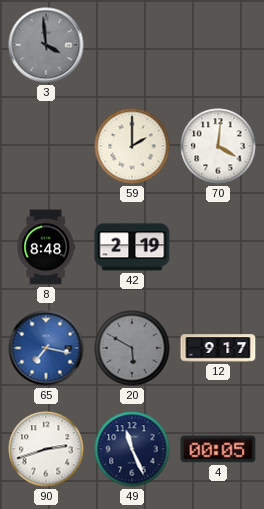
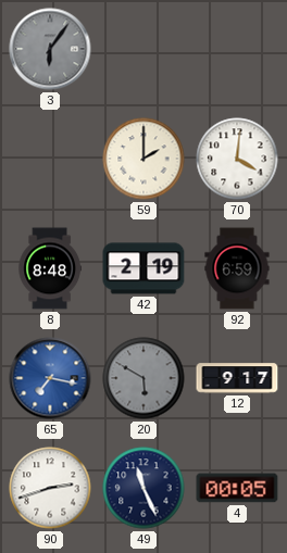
3: 3:59 -> 6:06
92: none -> 6:59
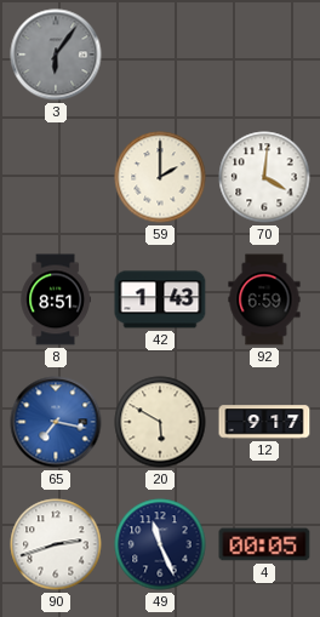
8: 8:48 -> 8:51
42: 2:19 -> 1:43
20 dial: grey -> cream
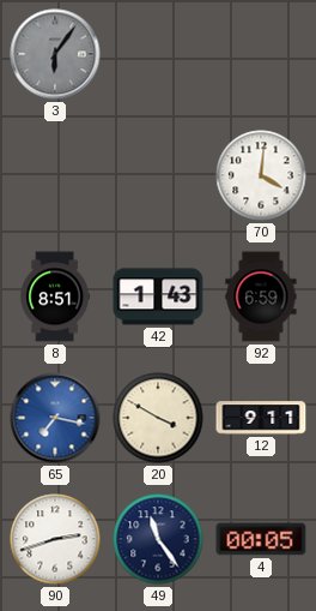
59: 2:00 -> none
20: 5:50 -> 3:50
12: 9:17 -> 9:11
49: 11:26 -> 11:24
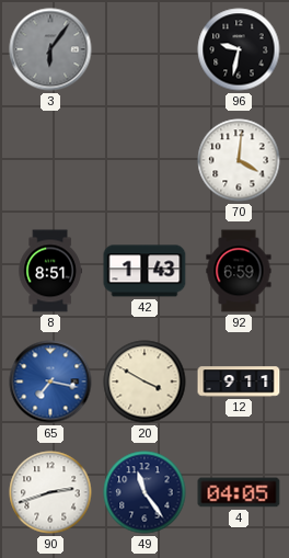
96: none -> 9:32
4: 00:05 -> 04:05
